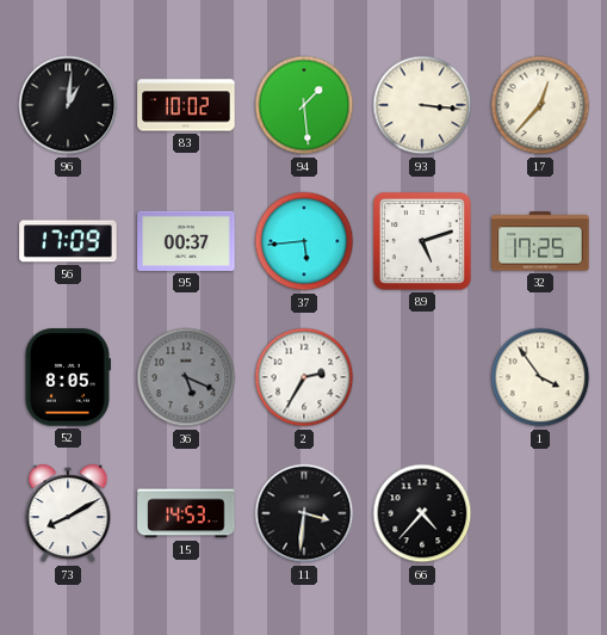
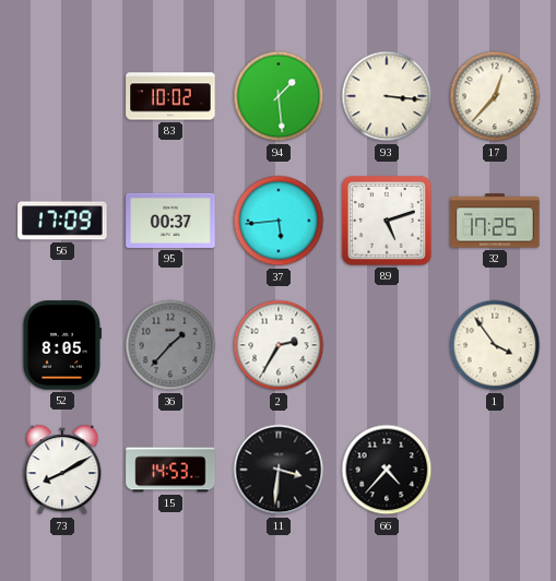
96: 1:01 -> none
36: 5:19 -> 1:37
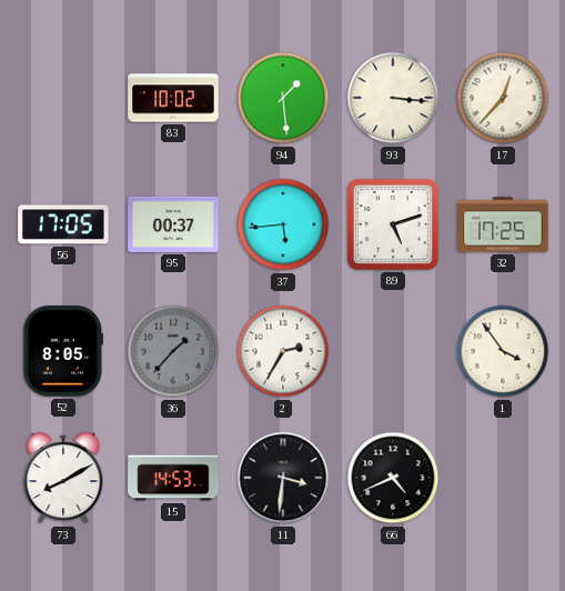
56: 17:09 -> 17:05
66: 4:37 -> 4:41
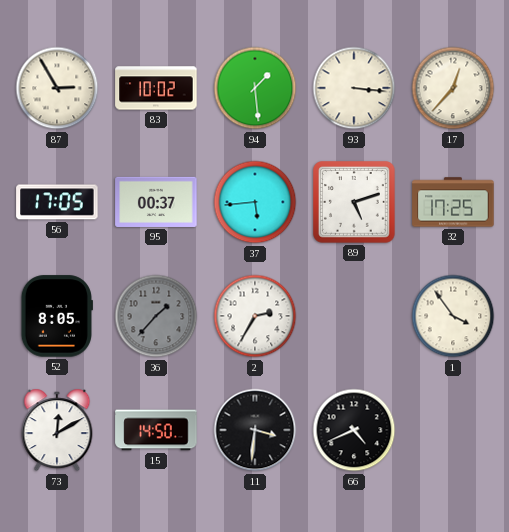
87: none -> 2:55
73: 8:10 -> 12:10
15: 14:53 -> 14:50
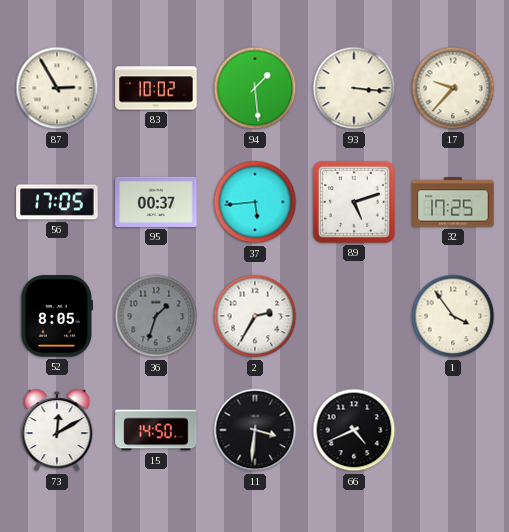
17: 12:37 -> 9:37
36: 1:37 -> 1:33
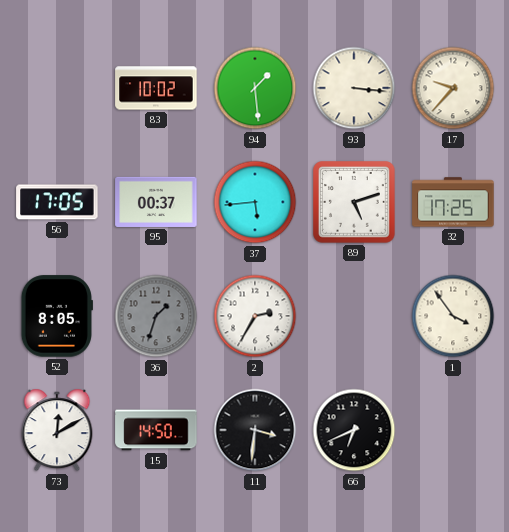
87: 2:55 -> none
66: 4:41 -> 6:41
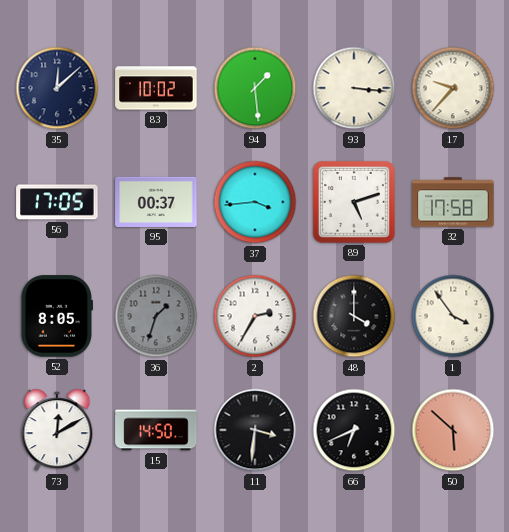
35: none -> 12:08
37: 5:44 -> 3:44
32: 17:25 -> 17:58
48: none -> 4:00
50: none -> 5:52
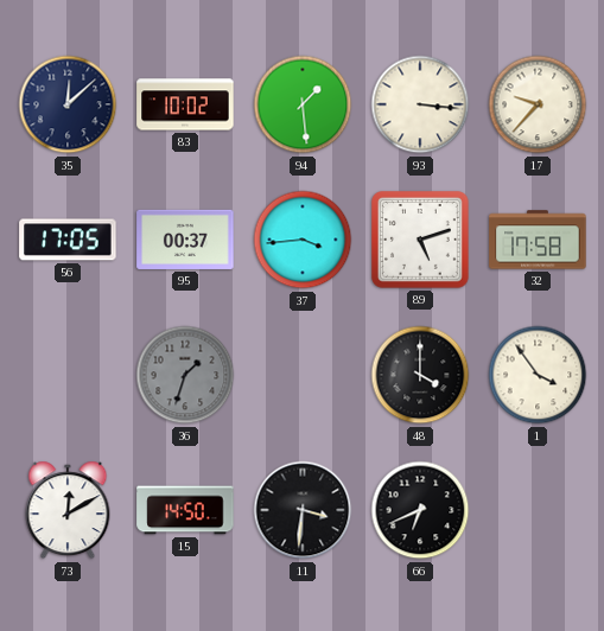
52: 8:05 -> none
2: 2:35 -> none
50: 5:52 -> none
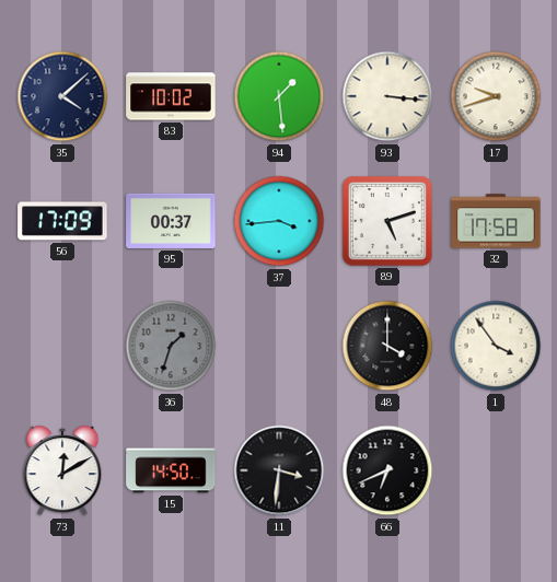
35: 12:08 -> 4:08
17: 9:37 -> 9:42
56: 17:05 -> 17:09
